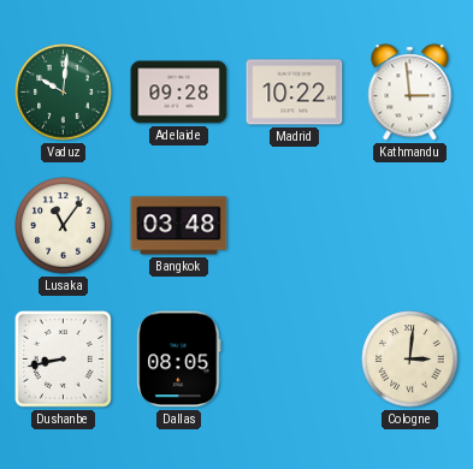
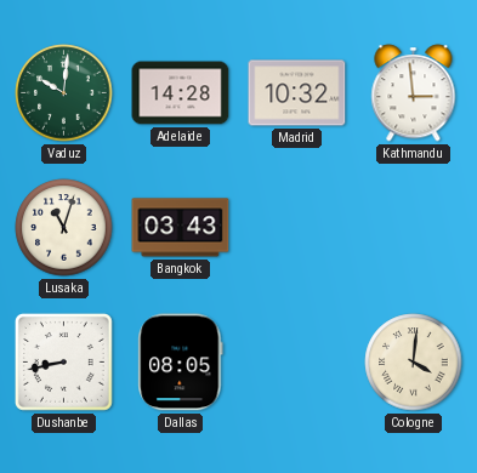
Adelaide: 09:28 -> 14:28
Madrid: 10:22 -> 10:32
Lusaka: 11:06 -> 11:03
Bangkok: 03:48 -> 03:43
Cologne: 3:01 -> 4:01
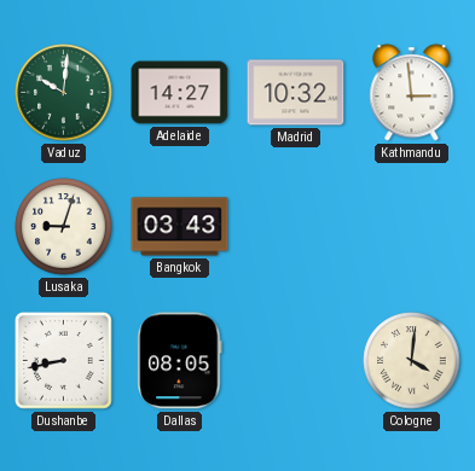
Adelaide: 14:28 -> 14:27
Lusaka: 11:03 -> 9:03
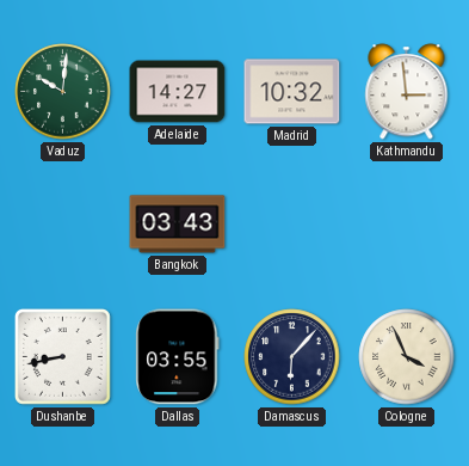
Lusaka: 9:03 -> none
Dallas: 08:05 -> 03:55
Damascus: none -> 6:07
Cologne: 4:01 -> 3:56
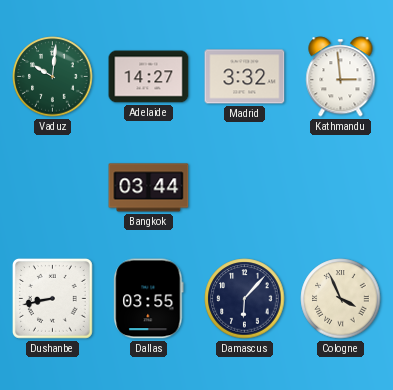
Madrid: 10:32 -> 3:32
Bangkok: 03:43 -> 03:44
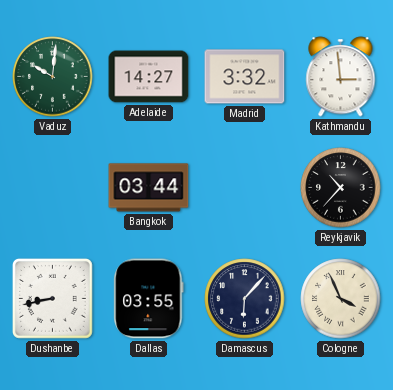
Reykjavik: none -> 10:37
